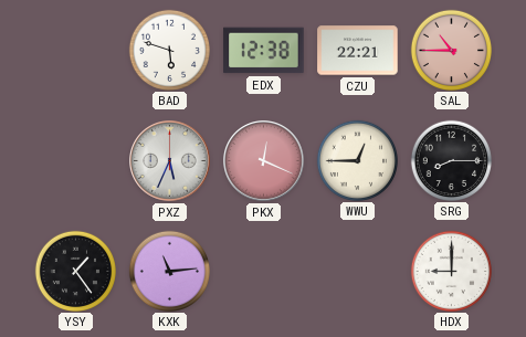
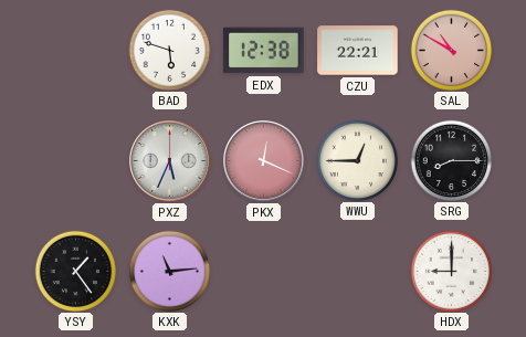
SAL: 10:45 -> 10:50
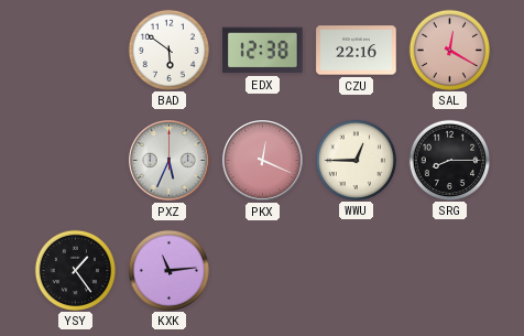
BAD: 5:48 -> 5:51
CZU: 22:21 -> 22:16
SAL: 10:50 -> 12:20
HDX: 9:00 -> none
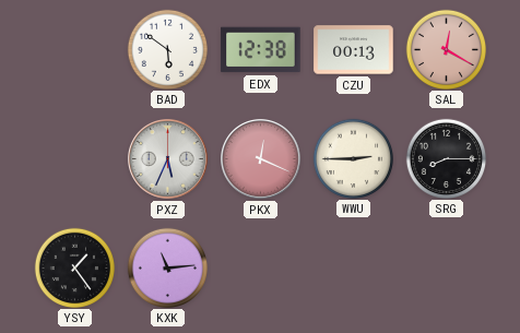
CZU: 22:16 -> 00:13
WWU: 12:45 -> 2:45
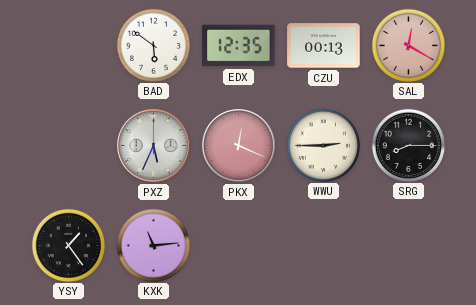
EDX: 12:38 -> 12:35
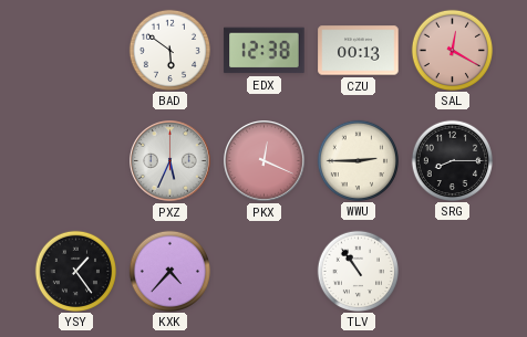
EDX: 12:35 -> 12:38
KXK: 11:14 -> 4:37
TLV: none -> 10:54
